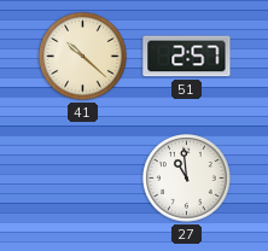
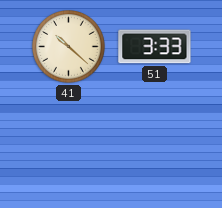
51: 2:57 -> 3:33
27: 10:59 -> none
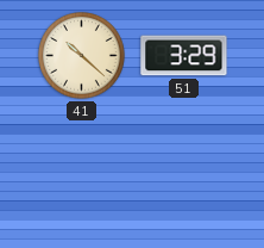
51: 3:33 -> 3:29
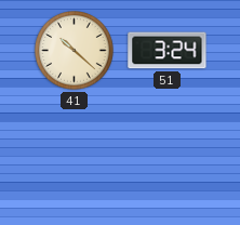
51: 3:29 -> 3:24
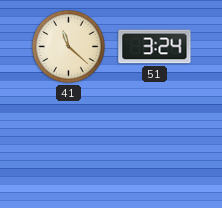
41: 10:22 -> 11:22
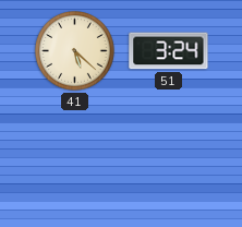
41: 11:22 -> 5:22
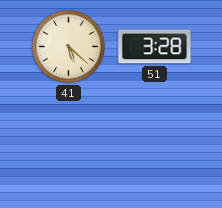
51: 3:24 -> 3:28
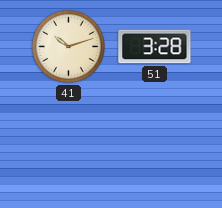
41: 5:22 -> 10:12
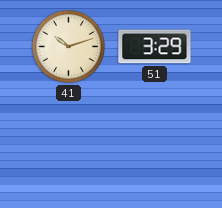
51: 3:28 -> 3:29
